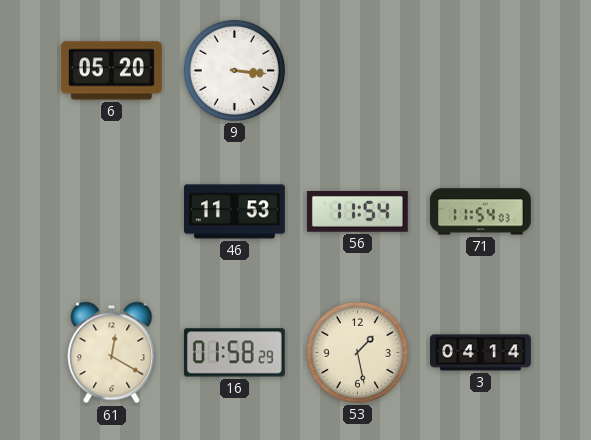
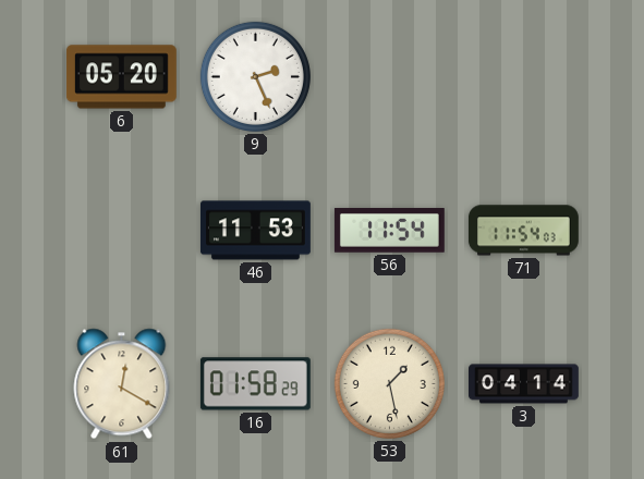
9: 3:16 -> 2:26
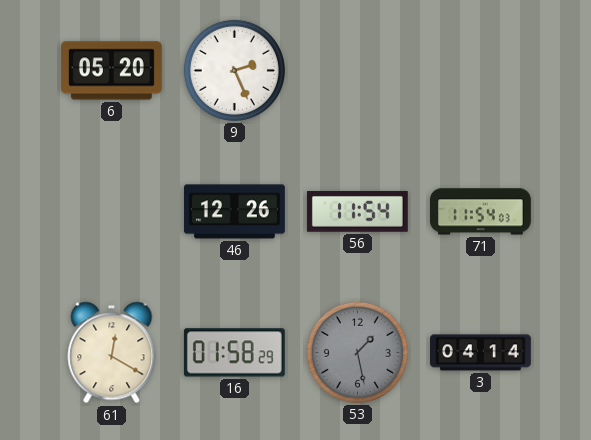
46: 11:53 -> 12:26
53 dial: cream -> grey
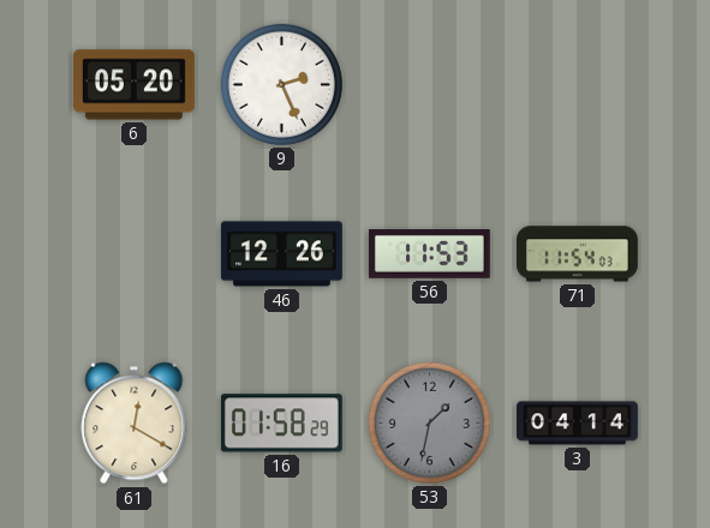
56: 11:54 -> 11:53
53: 1:28 -> 1:32
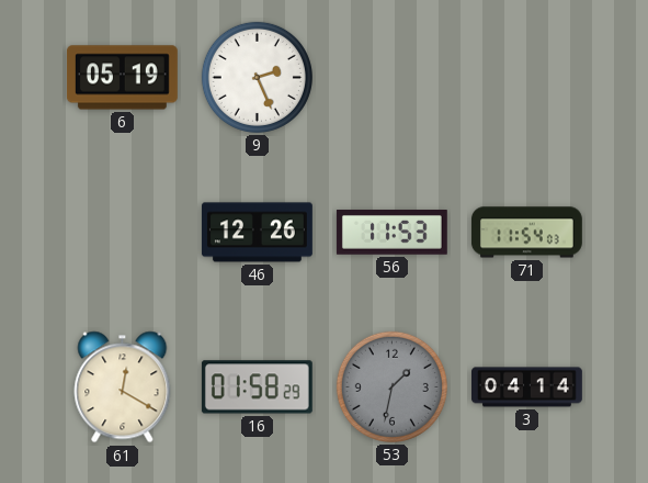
6: 05:20 -> 05:19
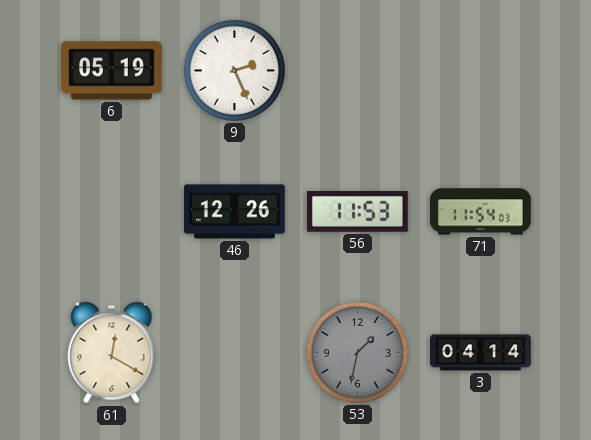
16: 01:58 -> none
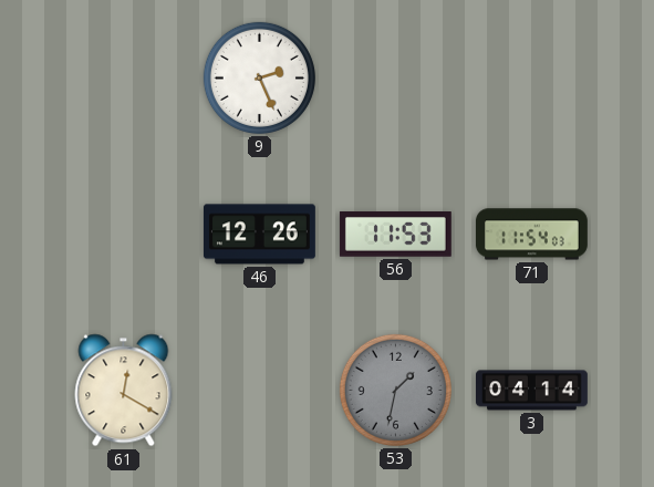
6: 05:19 -> none
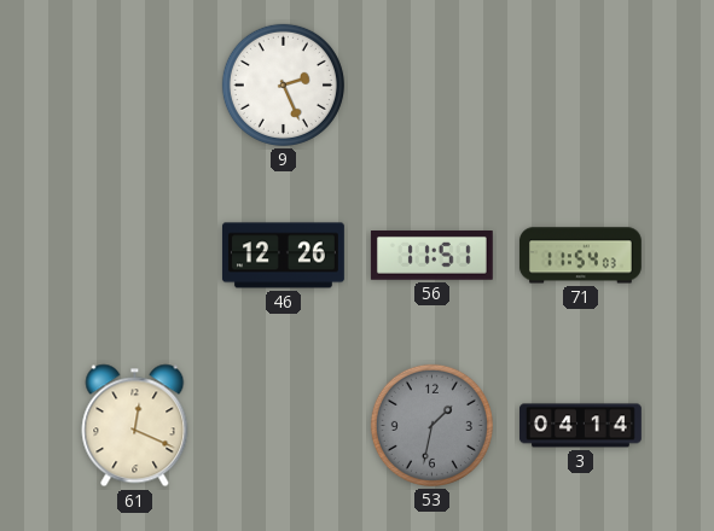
56: 11:53 -> 11:51
61: 12:20 -> 12:19
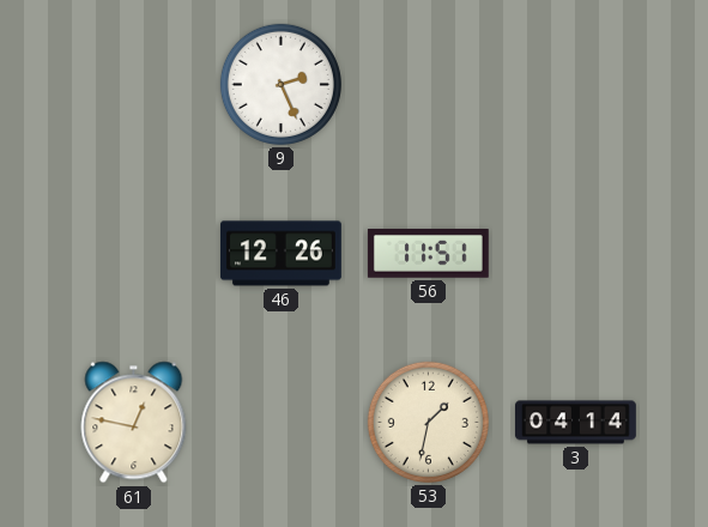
71: 11:54 -> none
61: 12:19 -> 12:47
53 dial: grey -> cream
